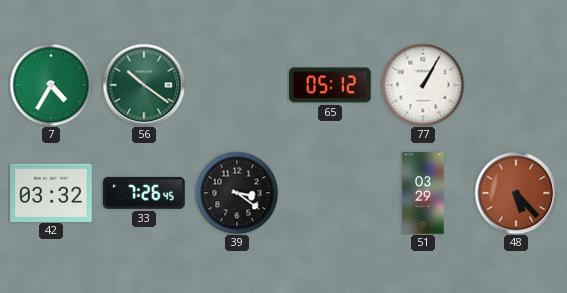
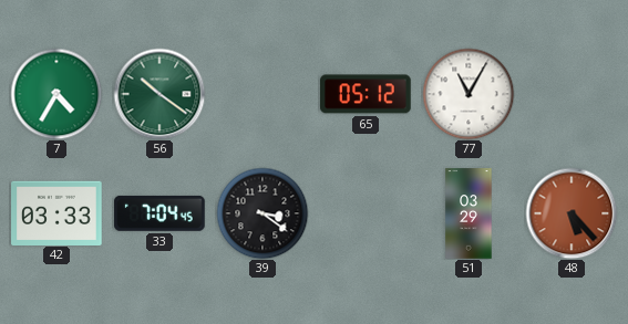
77: 1:05 -> 11:05
42: 03:32 -> 03:33
33: 7:26 -> 7:04
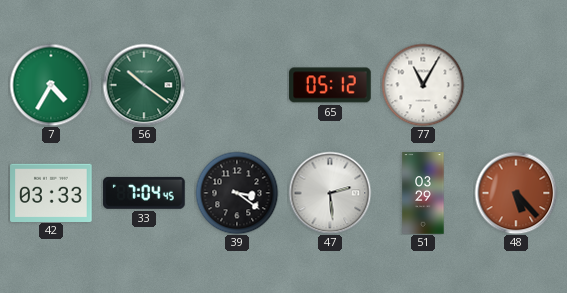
47: none -> 2:29
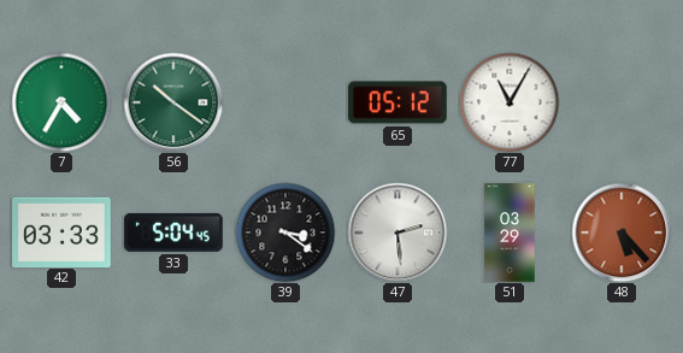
33: 7:04 -> 5:04
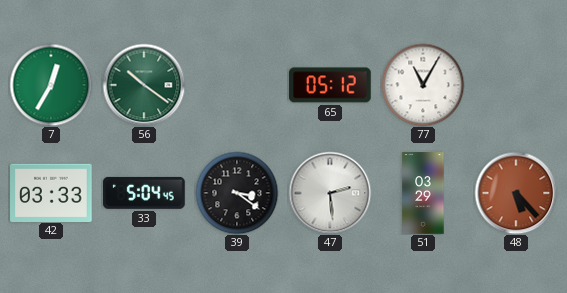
7: 4:35 -> 12:35
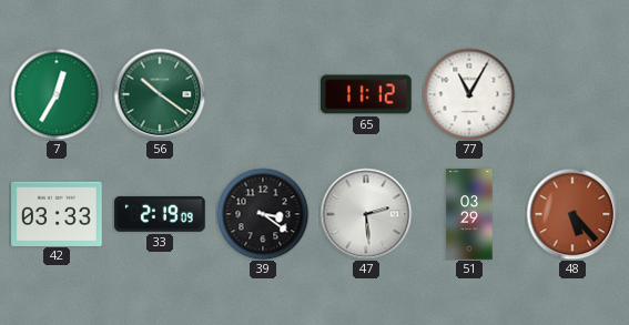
65: 05:12 -> 11:12
33: 5:04 -> 2:19
